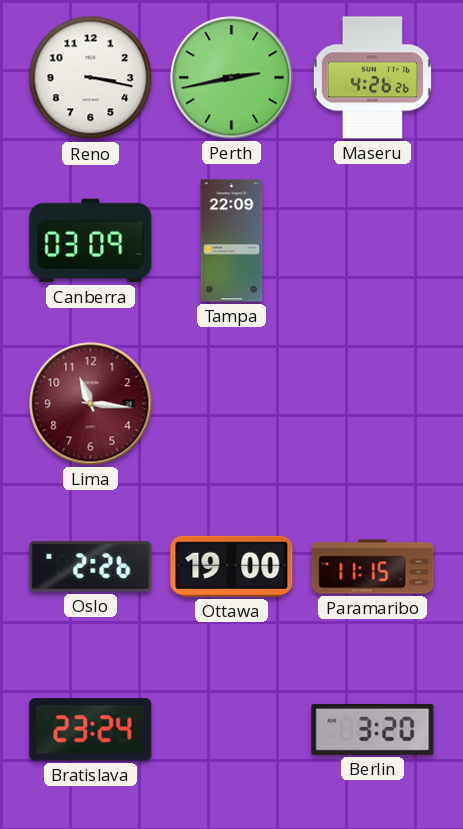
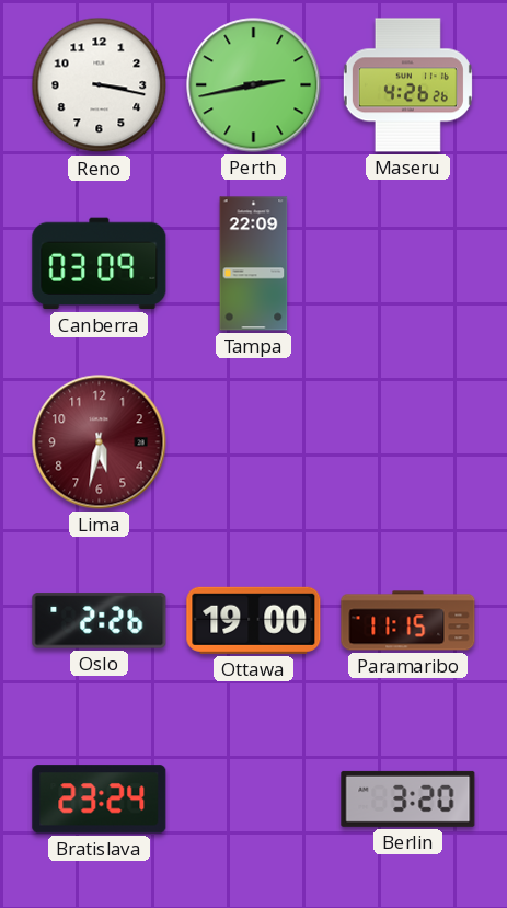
Lima: 11:16 -> 5:32
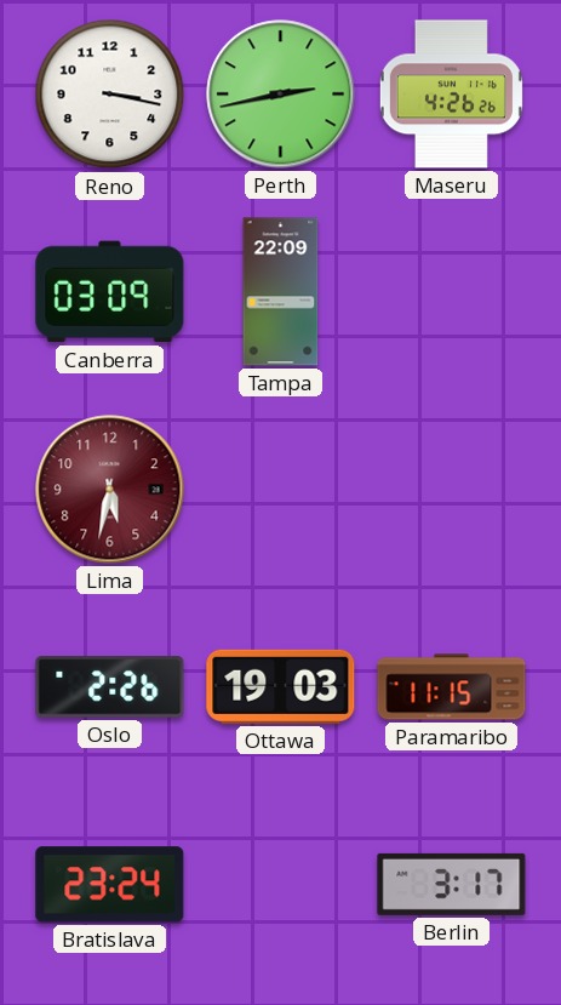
Ottawa: 19:00 -> 19:03
Berlin: 3:20 -> 3:17
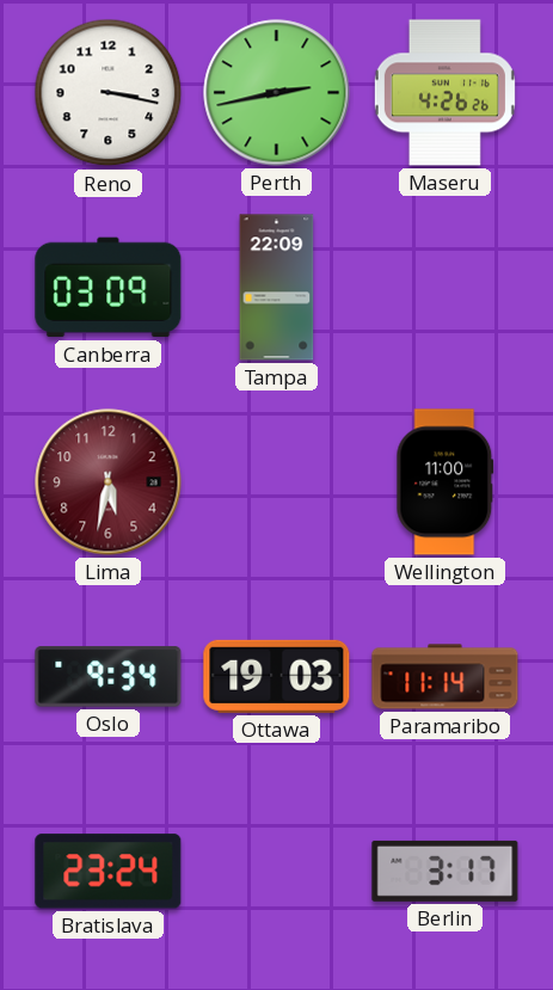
Wellington: none -> 11:00
Oslo: 2:26 -> 9:34
Paramaribo: 11:15 -> 11:14
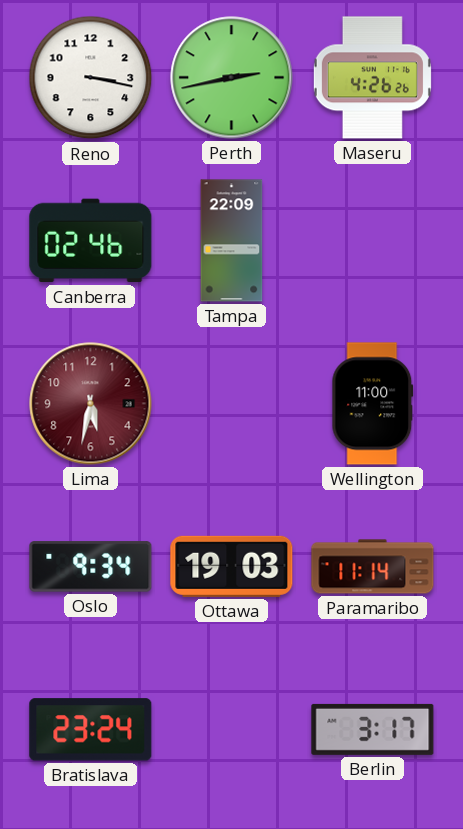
Canberra: 03:09 -> 02:46
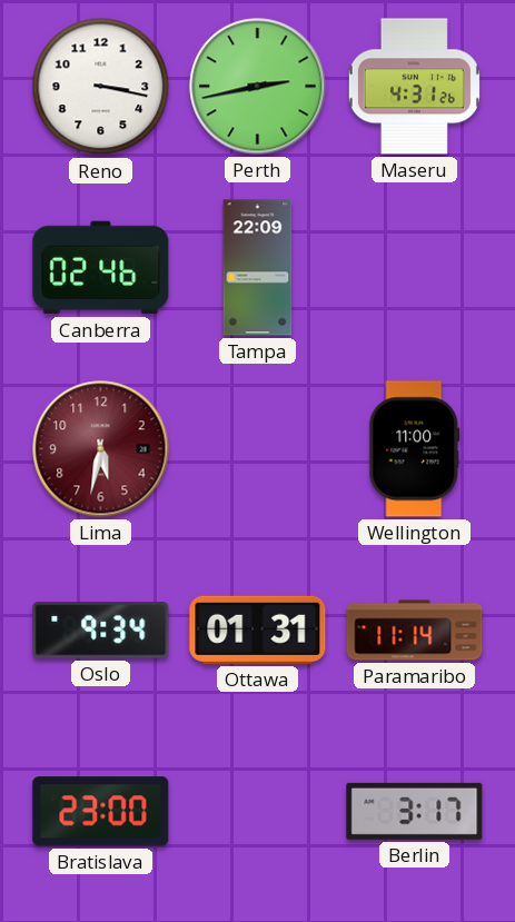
Maseru: 4:26 -> 4:31
Ottawa: 19:03 -> 01:31
Bratislava: 23:24 -> 23:00
